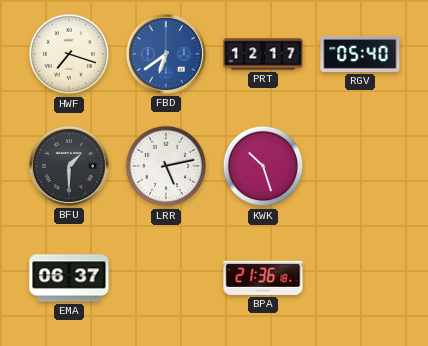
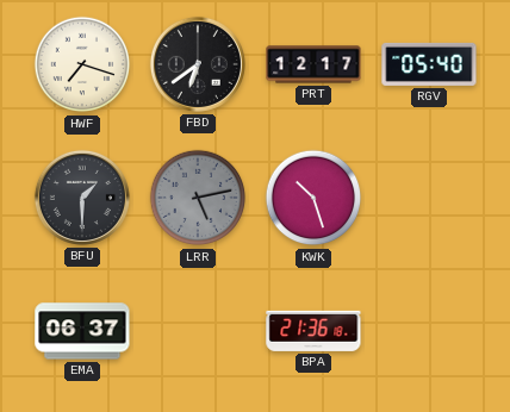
FBD dial: blue -> black
LRR dial: white -> grey
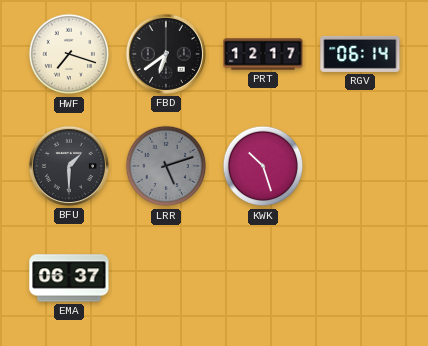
RGV: 05:40 -> 06:14
LRR: 5:13 -> 5:12
BPA: 21:36 -> none
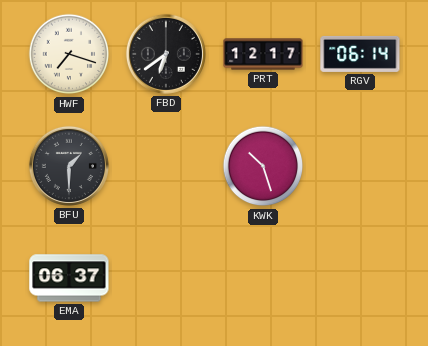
LRR: 5:12 -> none
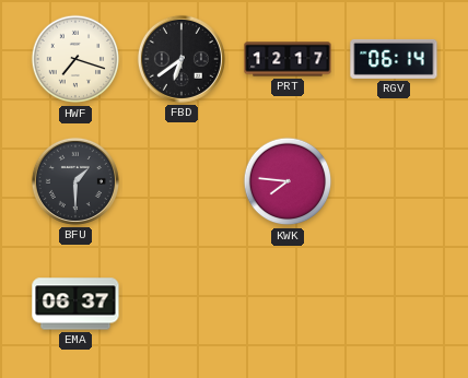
KWK: 10:27 -> 7:46
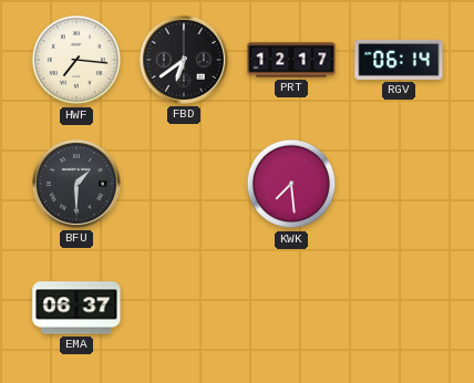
HWF: 7:18 -> 7:16
KWK: 7:46 -> 7:29
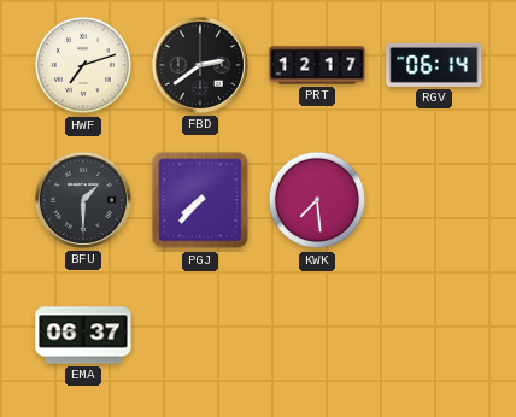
HWF: 7:16 -> 7:12
FBD: 6:39 -> 2:39
PGJ: none -> 7:37
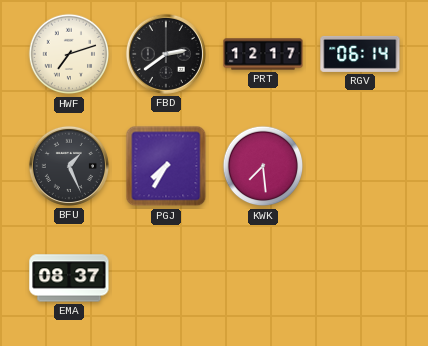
BFU: 1:30 -> 1:26
PGJ: 7:37 -> 7:35
EMA: 06:37 -> 08:37
